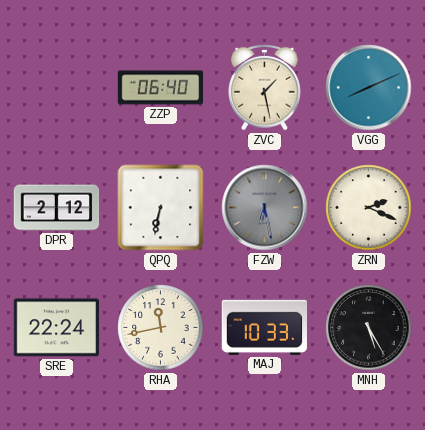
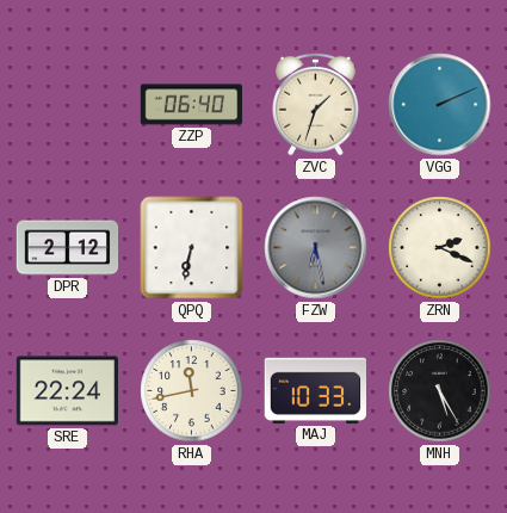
ZVC: 1:28 -> 1:33
VGG: 8:11 -> 2:11
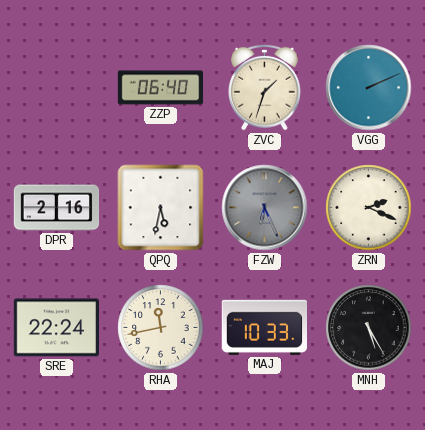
DPR: 2:12 -> 2:16
QPQ: 6:32 -> 5:32
FZW: 6:28 -> 6:26
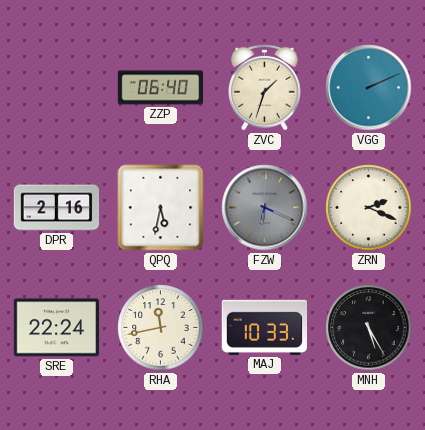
FZW: 6:26 -> 6:19
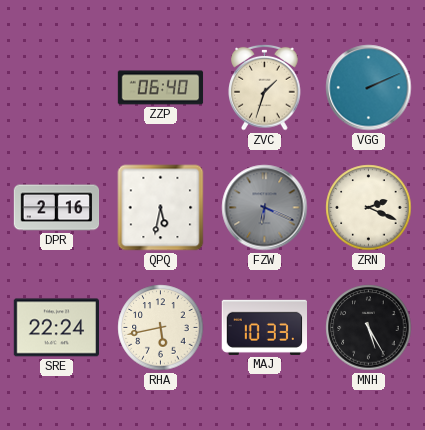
RHA: 11:43 -> 5:43
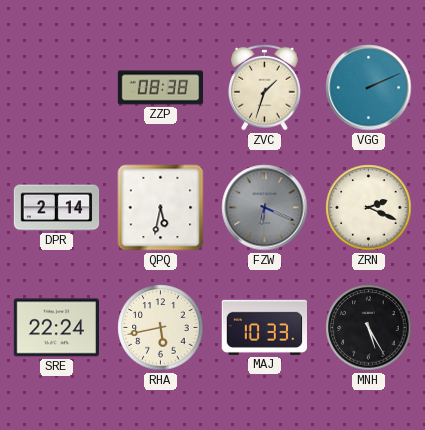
ZZP: 06:40 -> 08:38
DPR: 2:16 -> 2:14
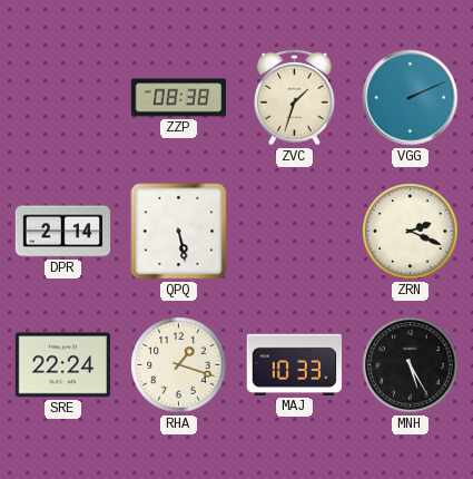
QPQ: 5:32 -> 5:28
FZW: 6:19 -> none
RHA: 5:43 -> 1:18
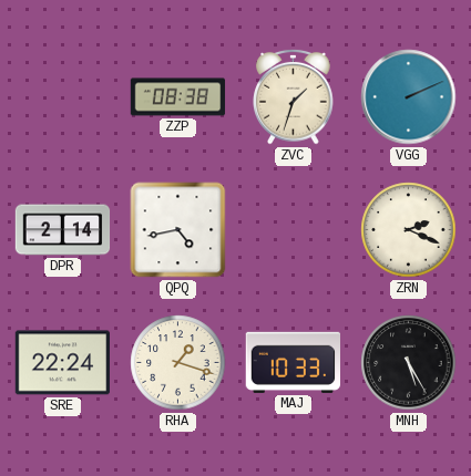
QPQ: 5:28 -> 4:43
